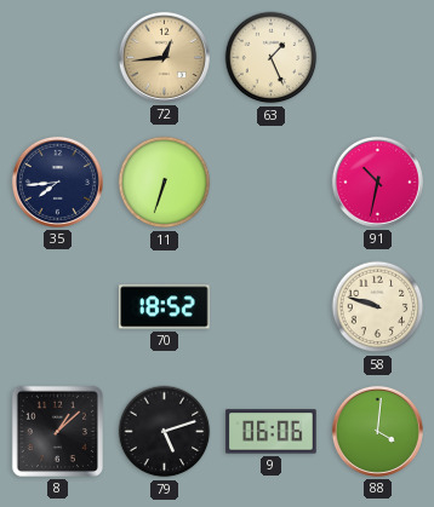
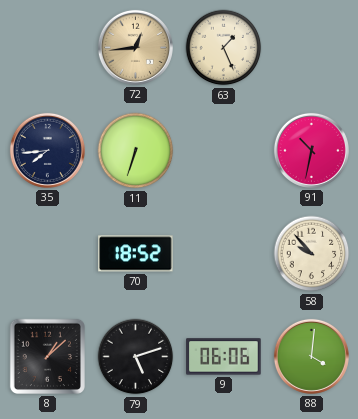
58: 9:48 -> 9:53
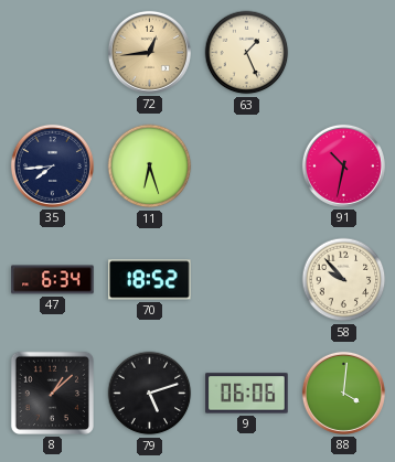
11: 6:33 -> 6:27
47: none -> 6:34
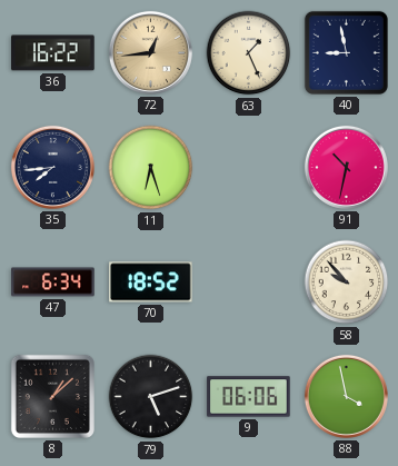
36: none -> 16:22
40: none -> 8:58
88: 4:01 -> 3:58
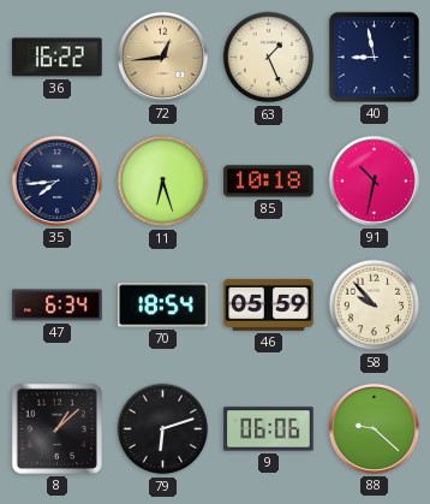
85: none -> 10:18
70: 18:52 -> 18:54
46: none -> 05:59
79: 5:12 -> 6:12
88: 3:58 -> 9:22
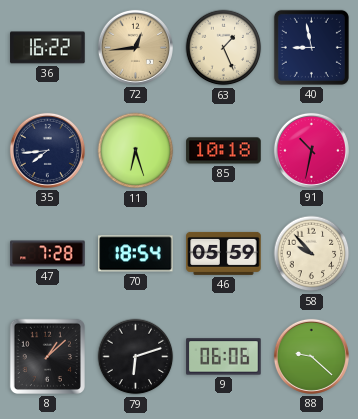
47: 6:34 -> 7:28
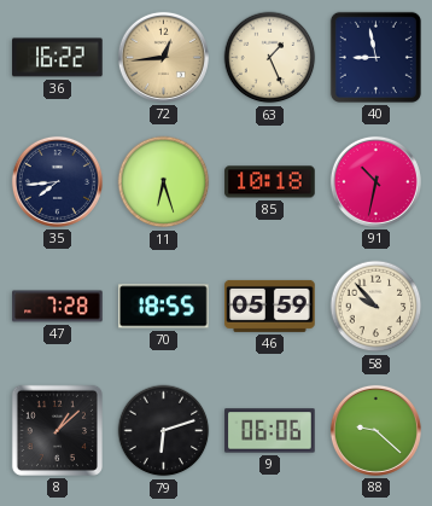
70: 18:54 -> 18:55
